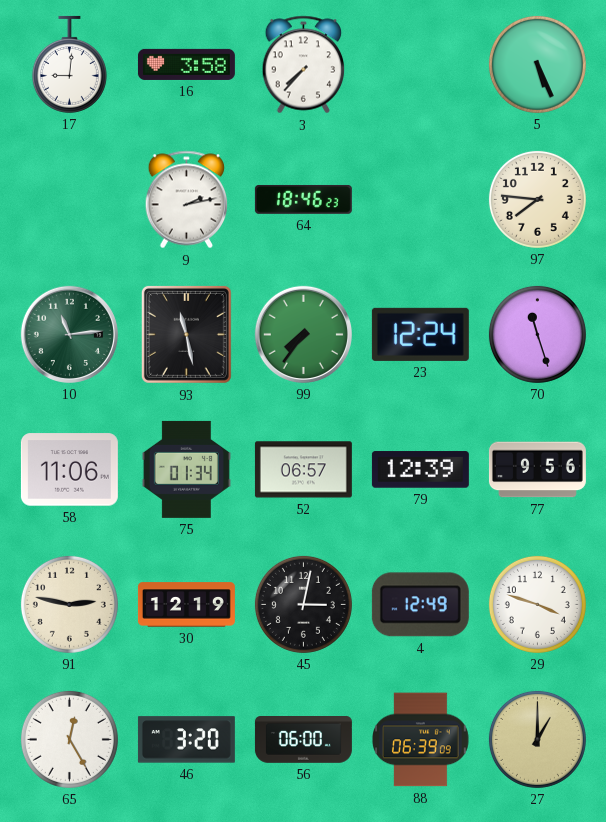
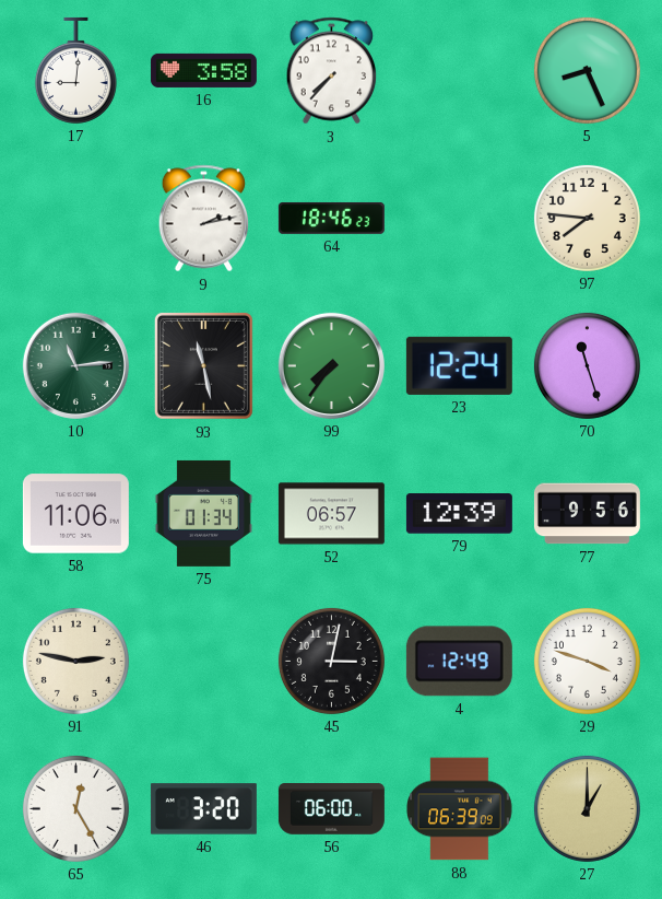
5: 5:26 -> 8:26
30: 12:19 -> none
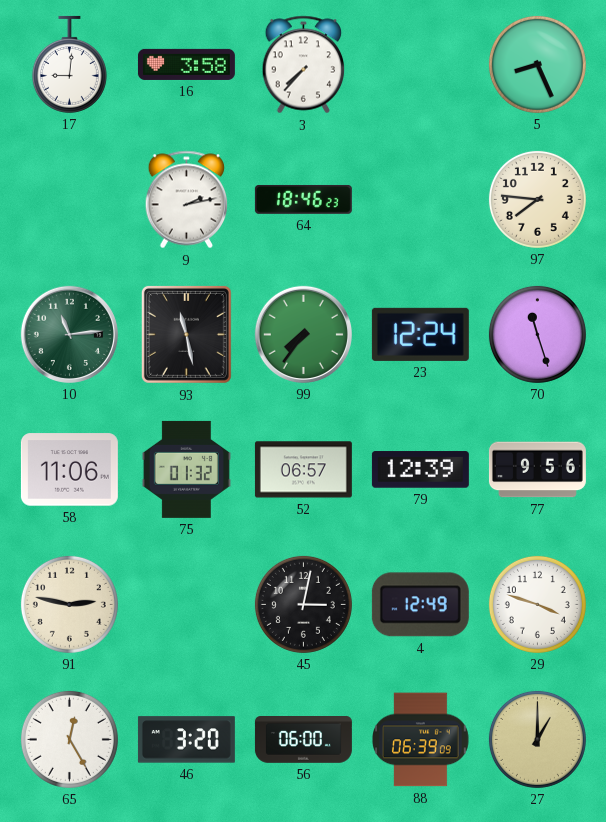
75: 01:34 -> 01:32
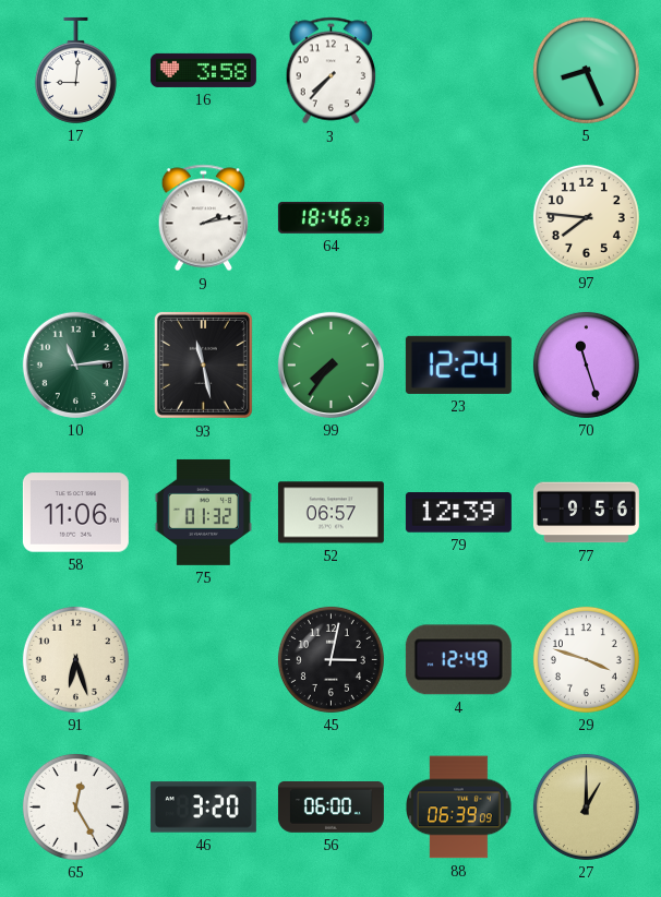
91: 2:47 -> 6:27
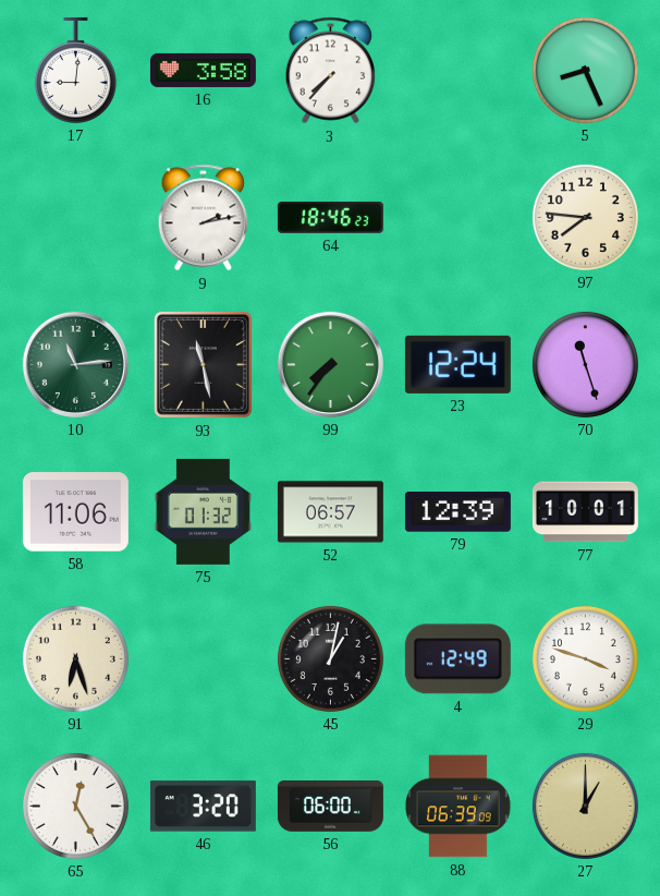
77: 9:56 -> 10:01
45: 3:02 -> 1:02
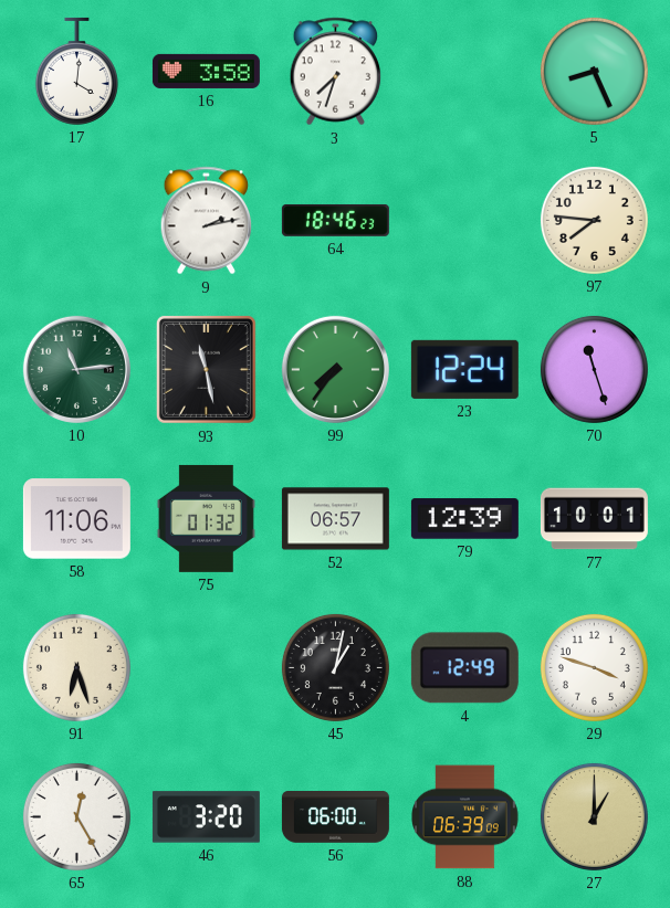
17: 9:01 -> 4:01
3: 7:37 -> 7:33
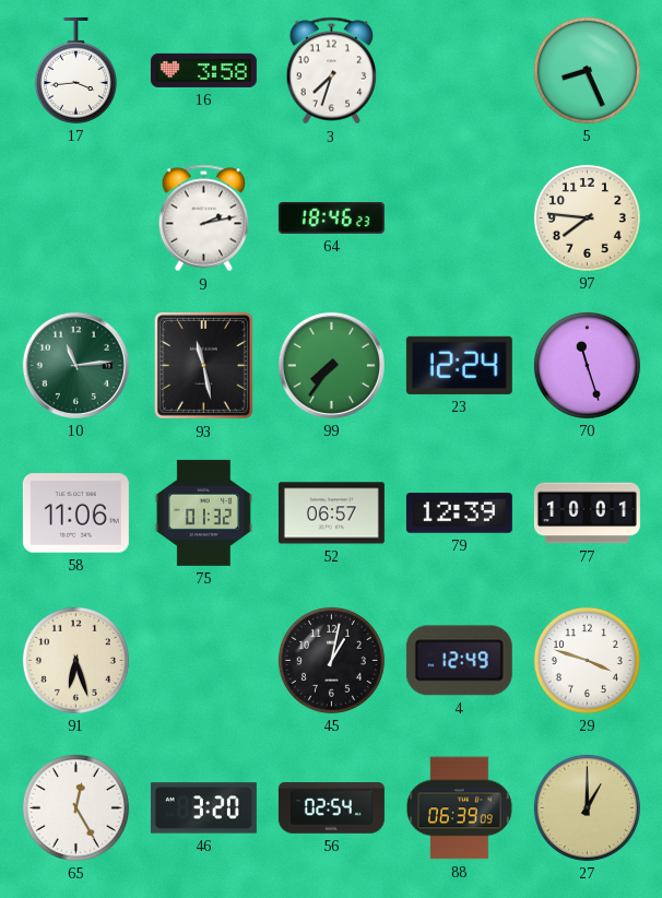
17: 4:01 -> 3:44
56: 06:00 -> 02:54
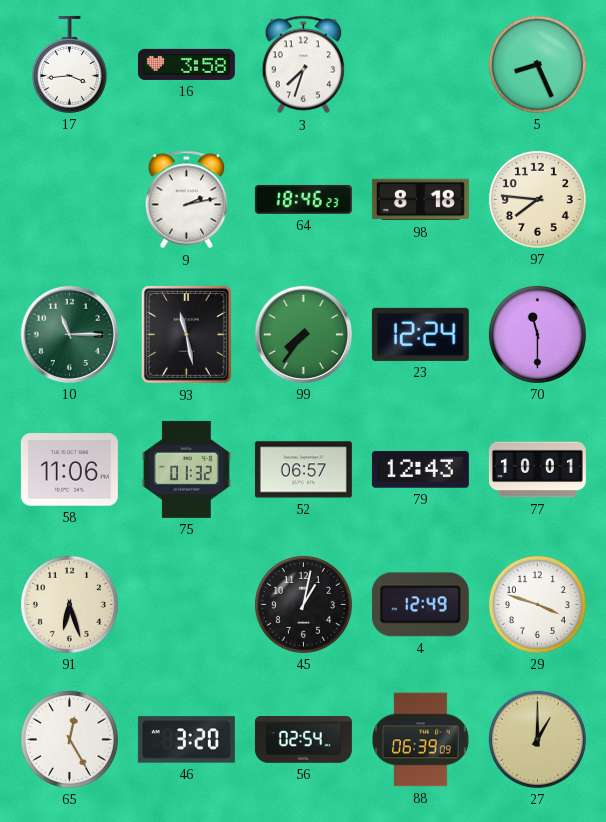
98: none -> 8:18
10: 11:14 -> 11:15
70: 11:27 -> 11:30
79: 12:39 -> 12:43
